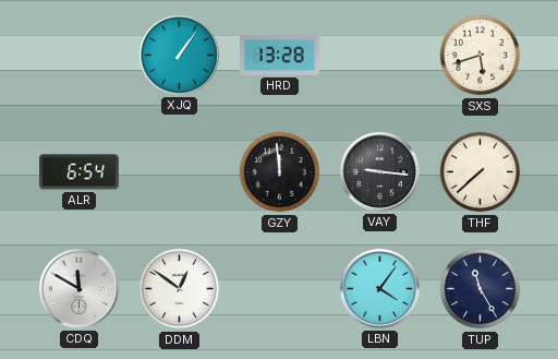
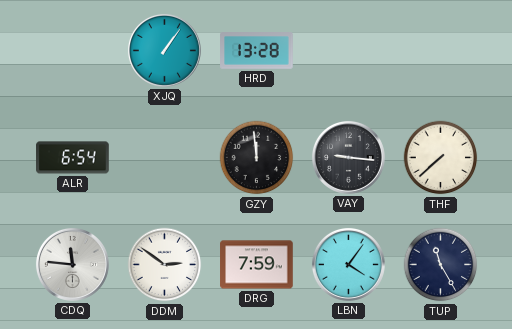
SXS: 5:42 -> none
CDQ: 11:50 -> 11:46
DDM: 12:51 -> 2:51
DRG: none -> 7:59
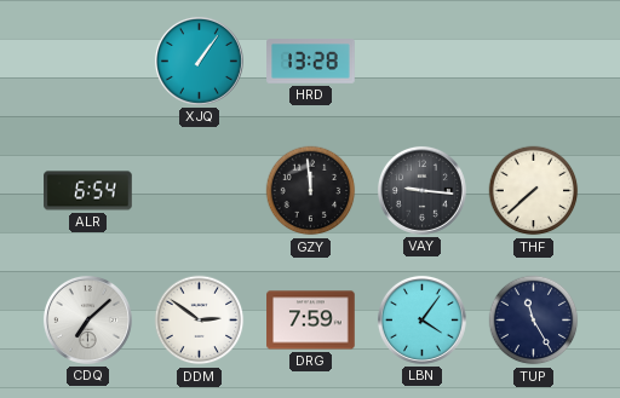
CDQ: 11:46 -> 7:08
